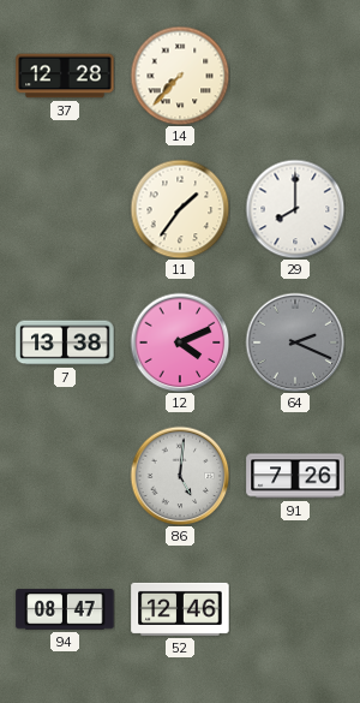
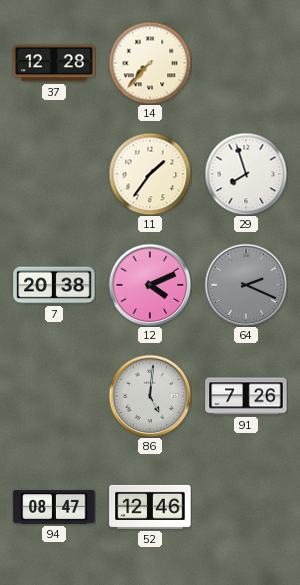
29: 8:00 -> 7:57
7: 13:38 -> 20:38
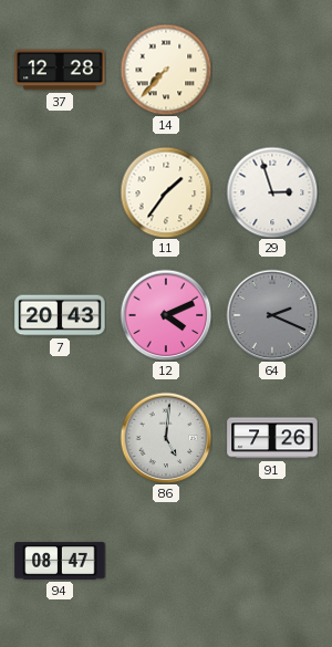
29: 7:57 -> 2:57
7: 20:38 -> 20:43
52: 12:46 -> none
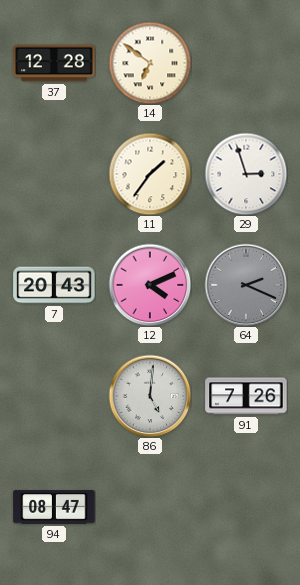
14: 7:37 -> 6:51
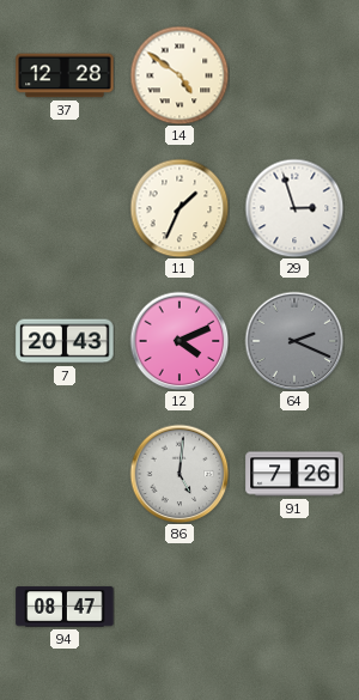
14: 6:51 -> 4:51
11: 1:36 -> 1:34
